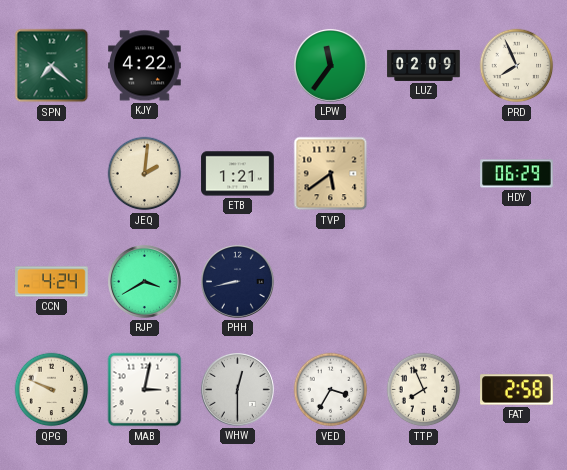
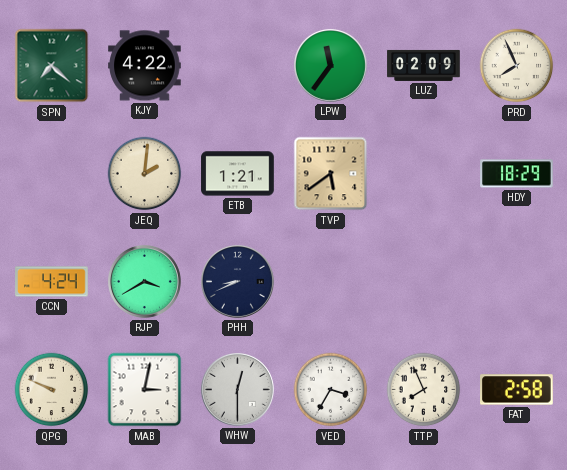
HDY: 06:29 -> 18:29
PHH: 8:43 -> 8:41
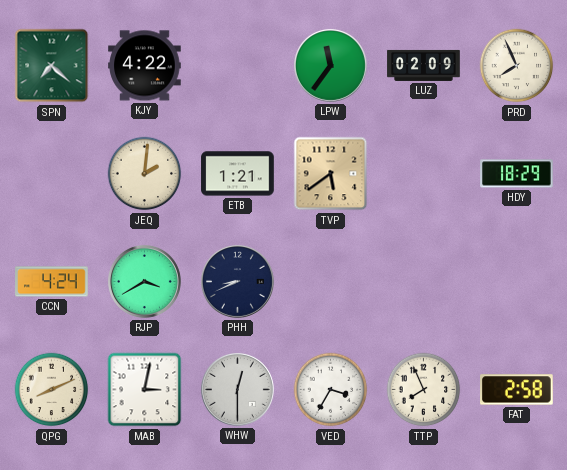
QPG: 9:49 -> 8:11
